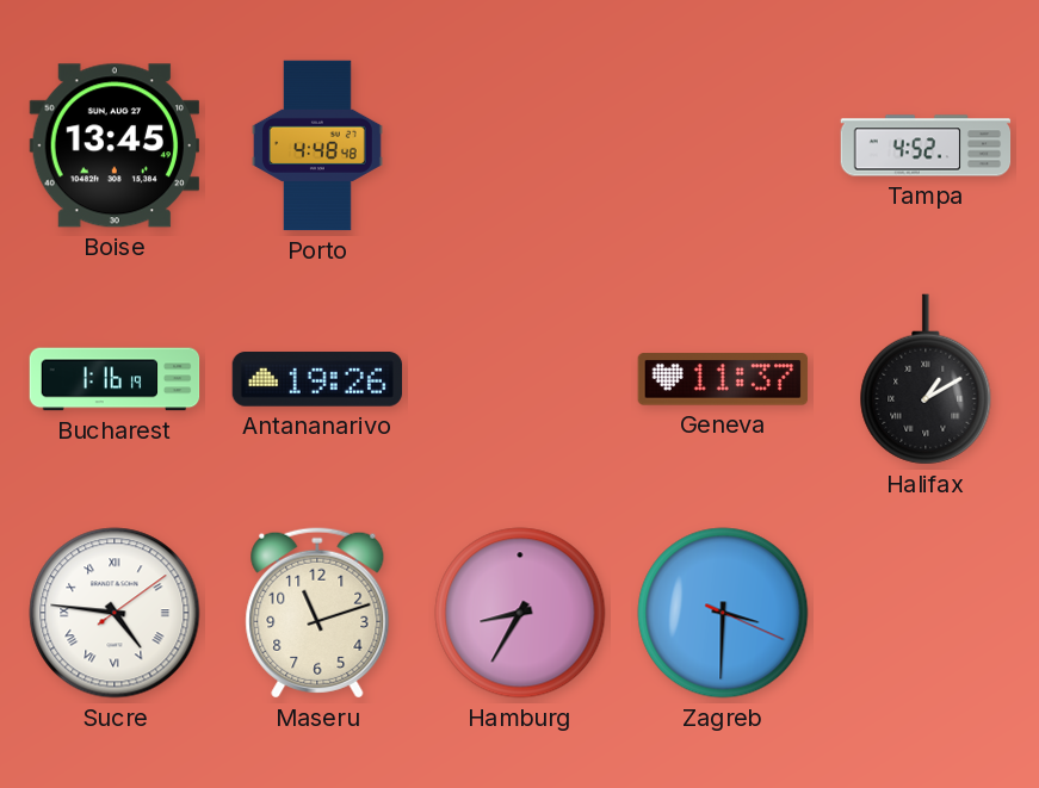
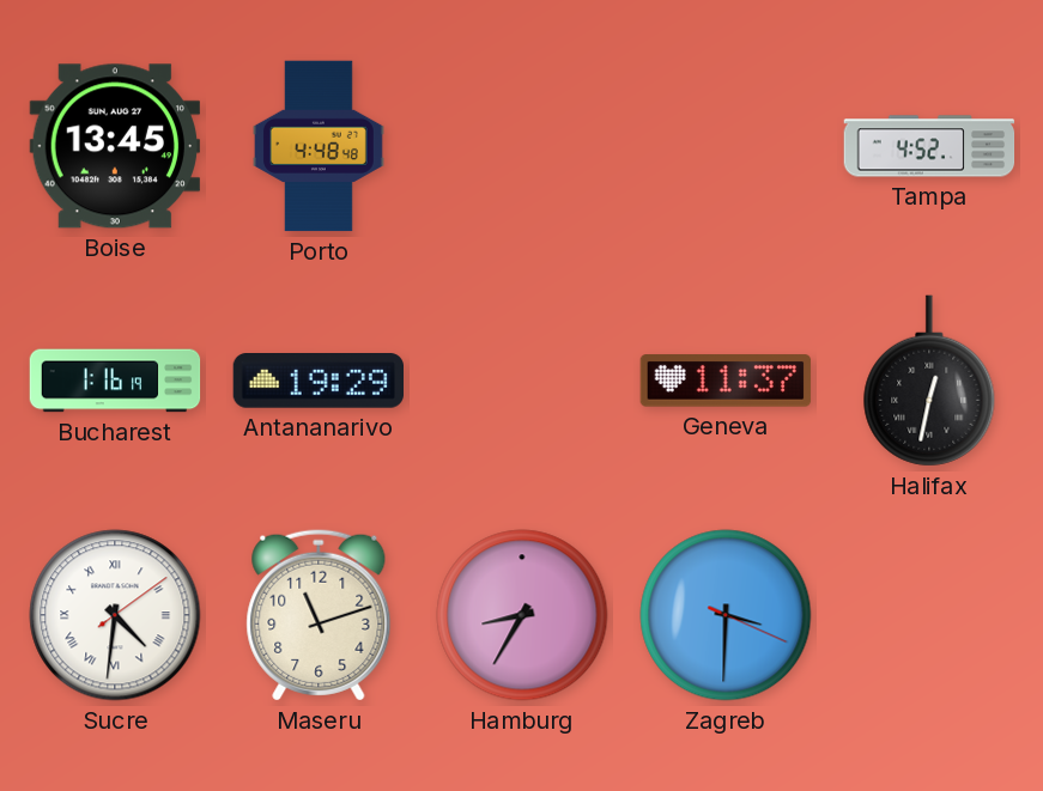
Antananarivo: 19:26 -> 19:29
Halifax: 1:10 -> 12:32
Sucre: 4:46 -> 4:31
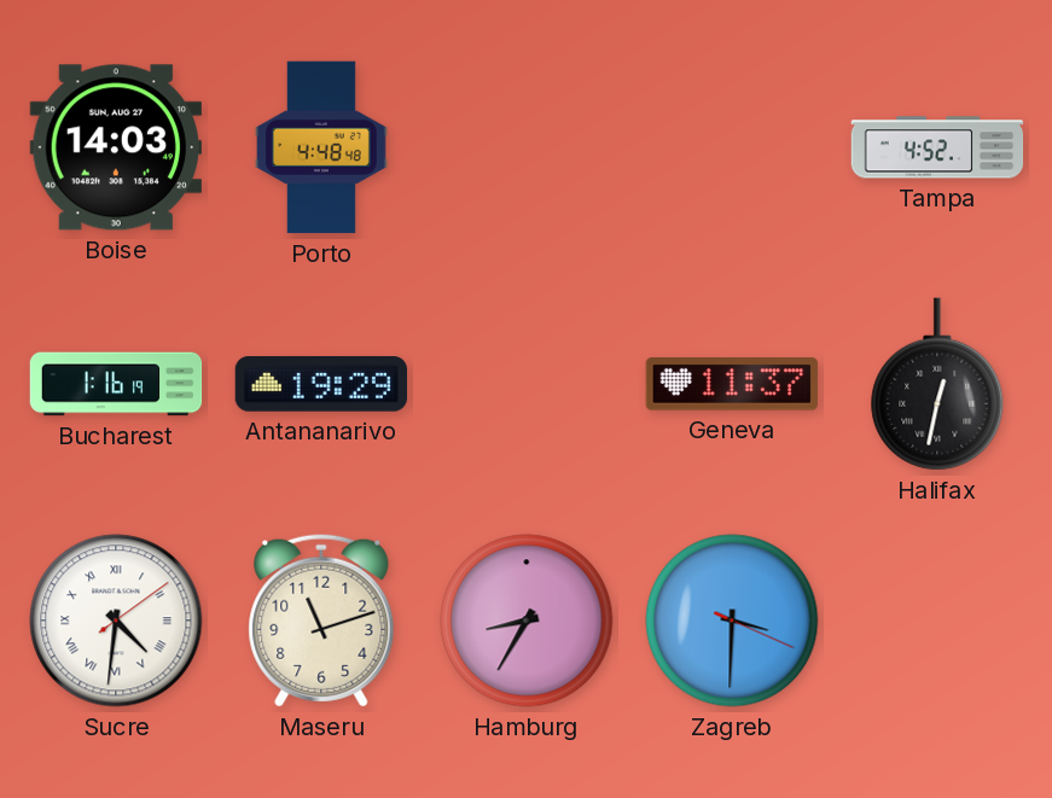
Boise: 13:45 -> 14:03
